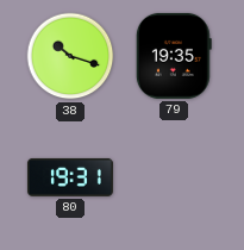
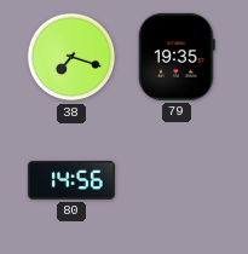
38: 10:18 -> 7:18
80: 19:31 -> 14:56
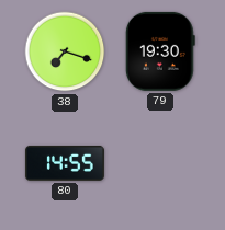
79: 19:35 -> 19:30
80: 14:56 -> 14:55
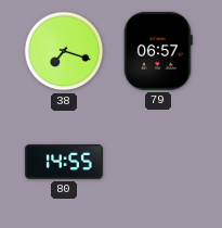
79: 19:30 -> 06:57
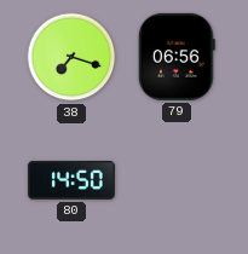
79: 06:57 -> 06:56
80: 14:55 -> 14:50
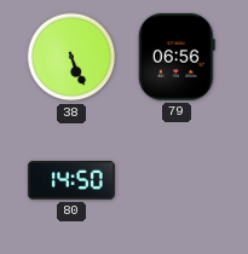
38: 7:18 -> 5:26
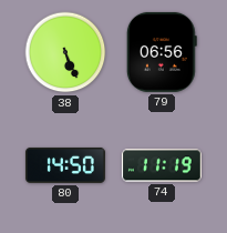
74: none -> 11:19
